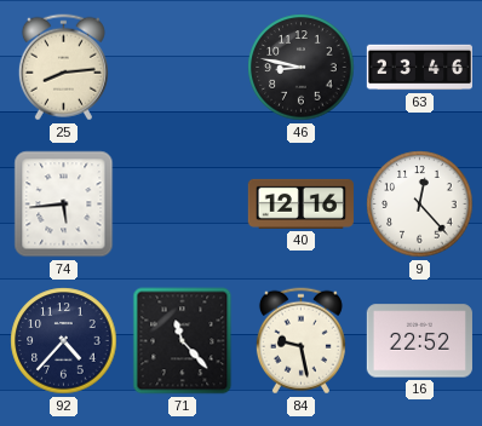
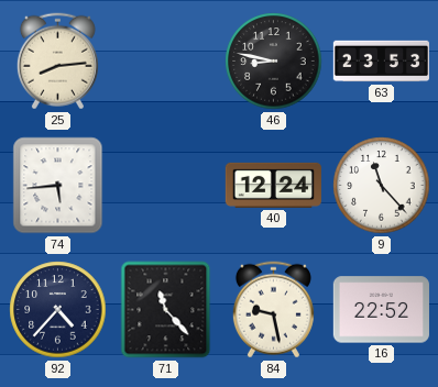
63: 23:46 -> 23:53
40: 12:16 -> 12:24
9: 12:23 -> 11:23
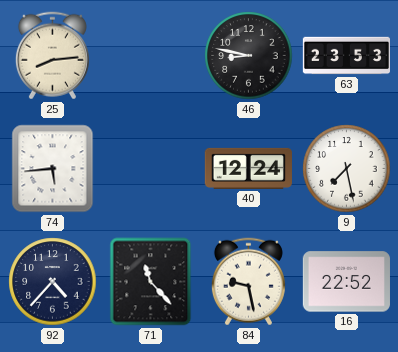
9: 11:23 -> 7:28
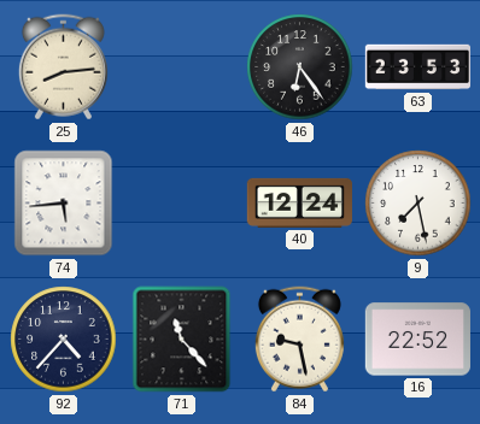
46: 8:47 -> 6:24
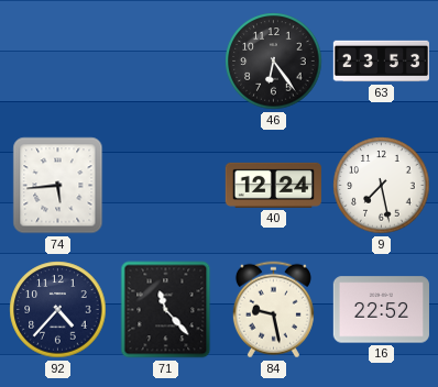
25: 8:14 -> none
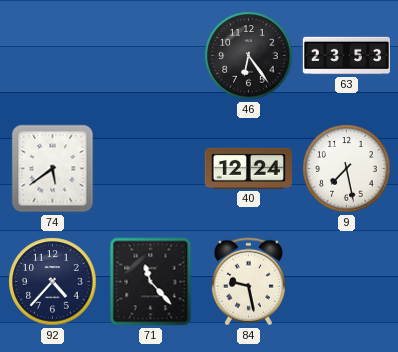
74: 5:44 -> 5:39
16: 22:52 -> none
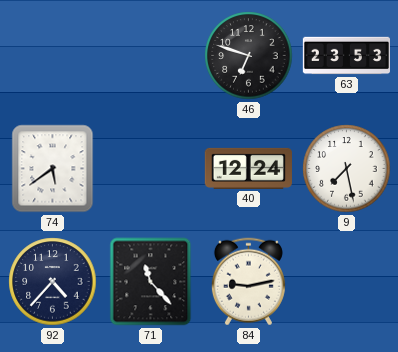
46: 6:24 -> 6:48
84: 9:28 -> 9:13
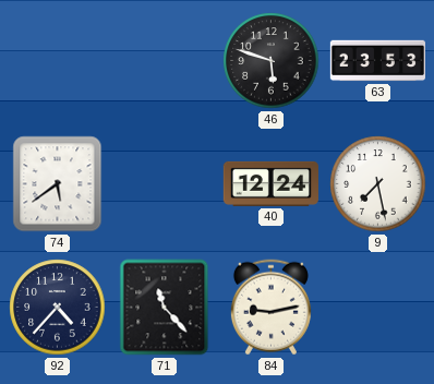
46: 6:48 -> 5:48
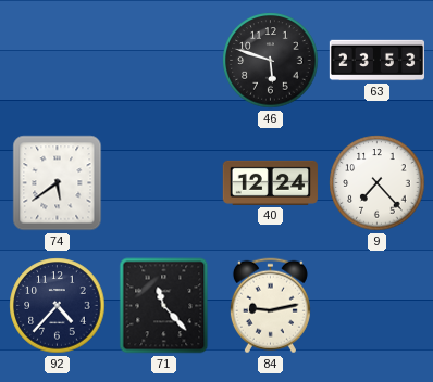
9: 7:28 -> 7:23
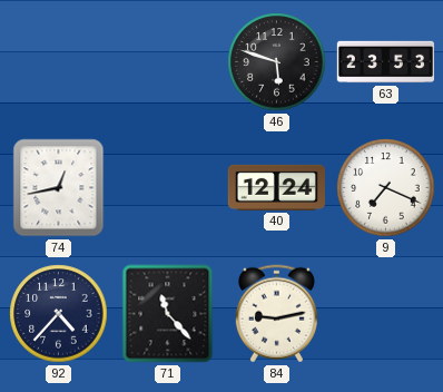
74: 5:39 -> 12:43
9: 7:23 -> 7:19
